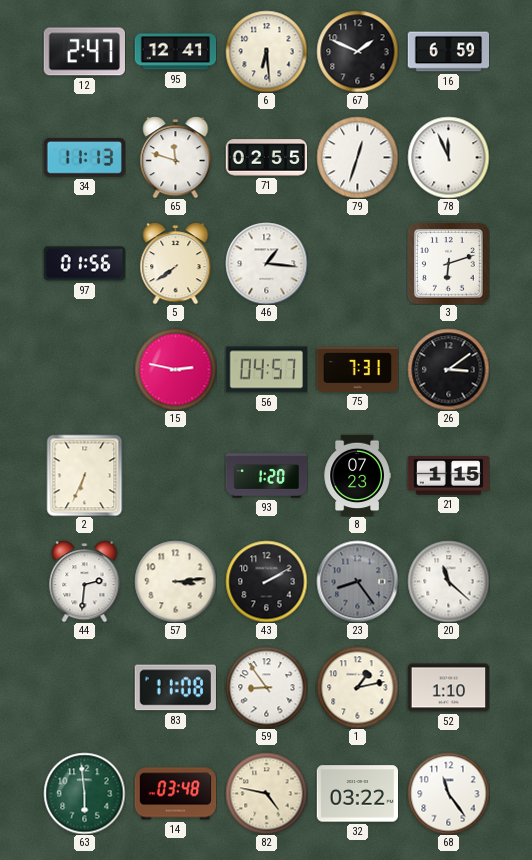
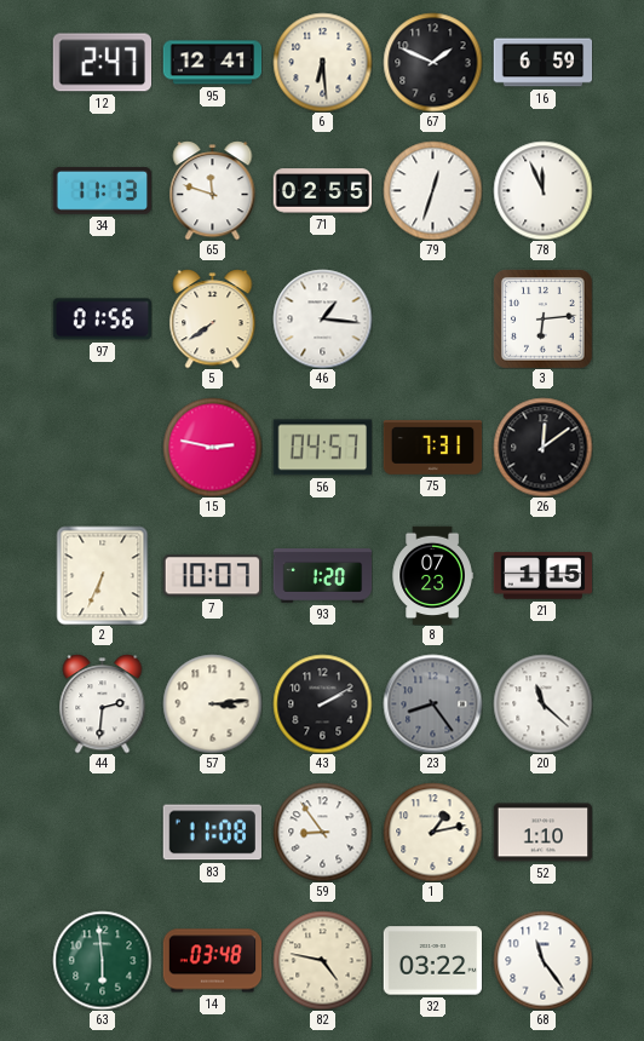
3: 6:12 -> 6:14
26: 3:09 -> 12:09
7: none -> 10:07
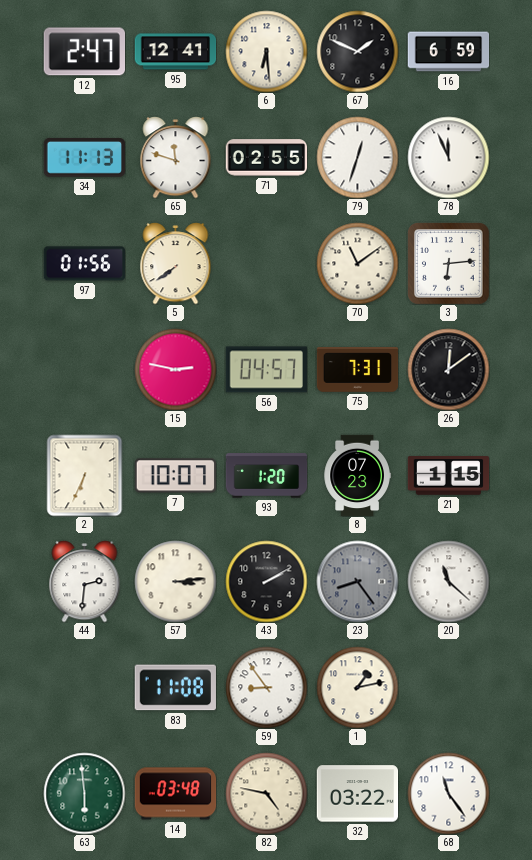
46: 1:16 -> none
70: none -> 11:09
52: 1:10 -> none
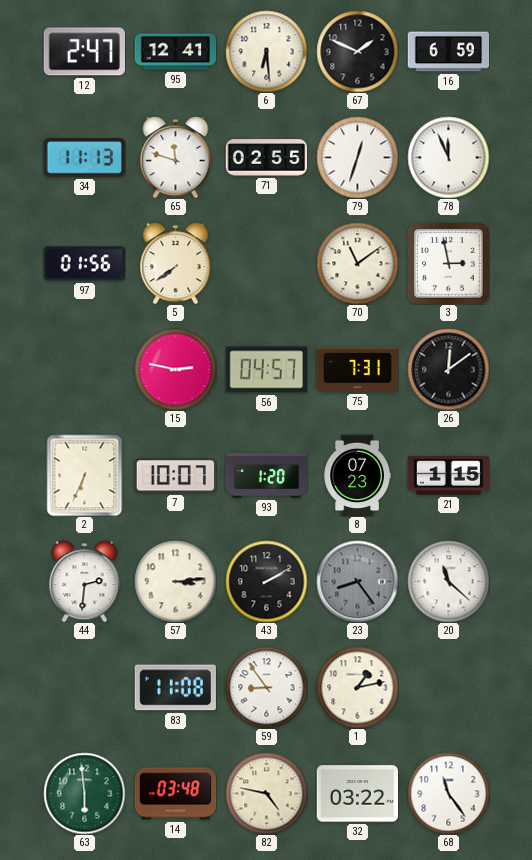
3: 6:14 -> 2:58
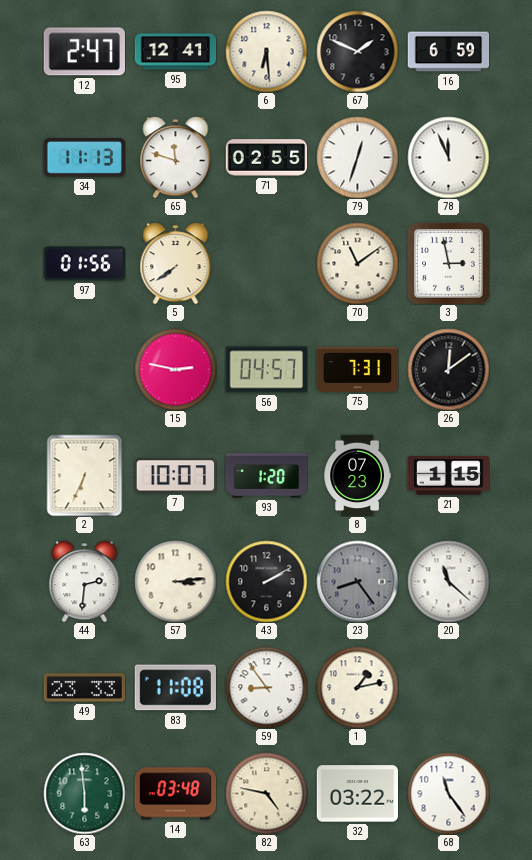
49: none -> 23:33
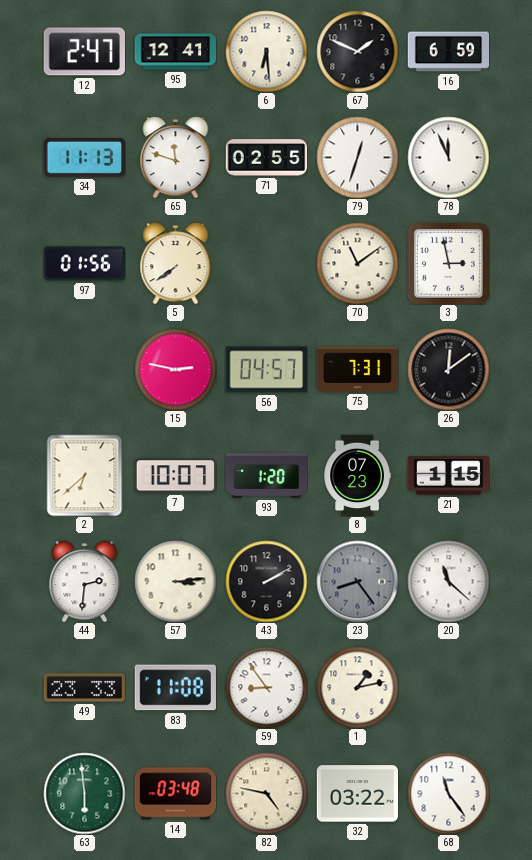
2: 6:34 -> 6:38
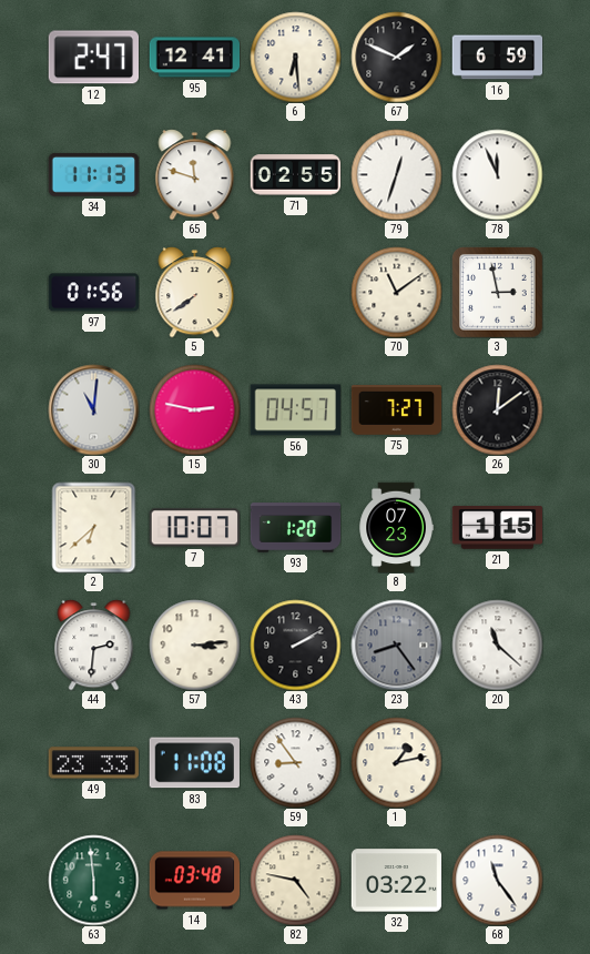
30: none -> 11:01
75: 7:31 -> 7:27
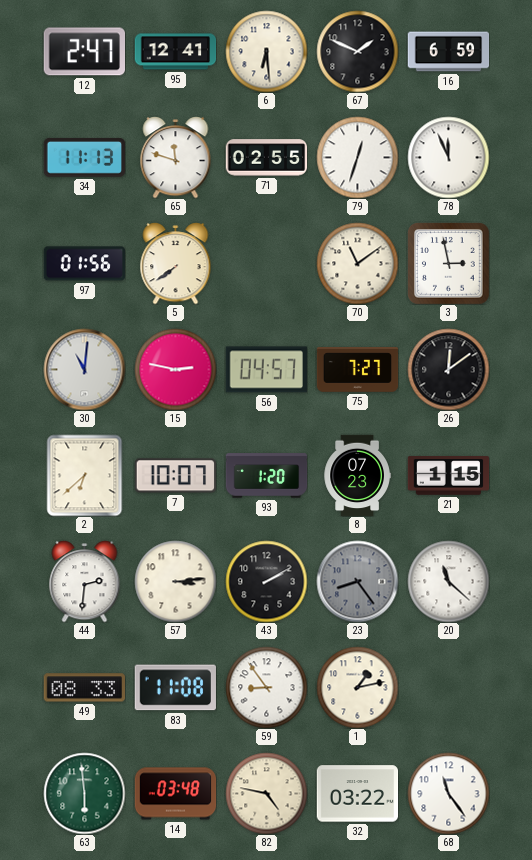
49: 23:33 -> 08:33
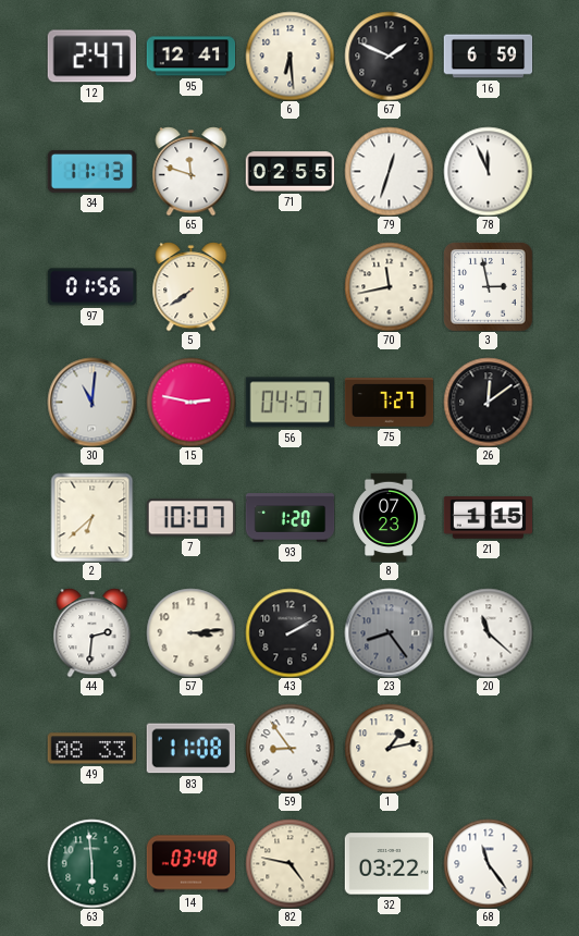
70: 11:09 -> 11:43
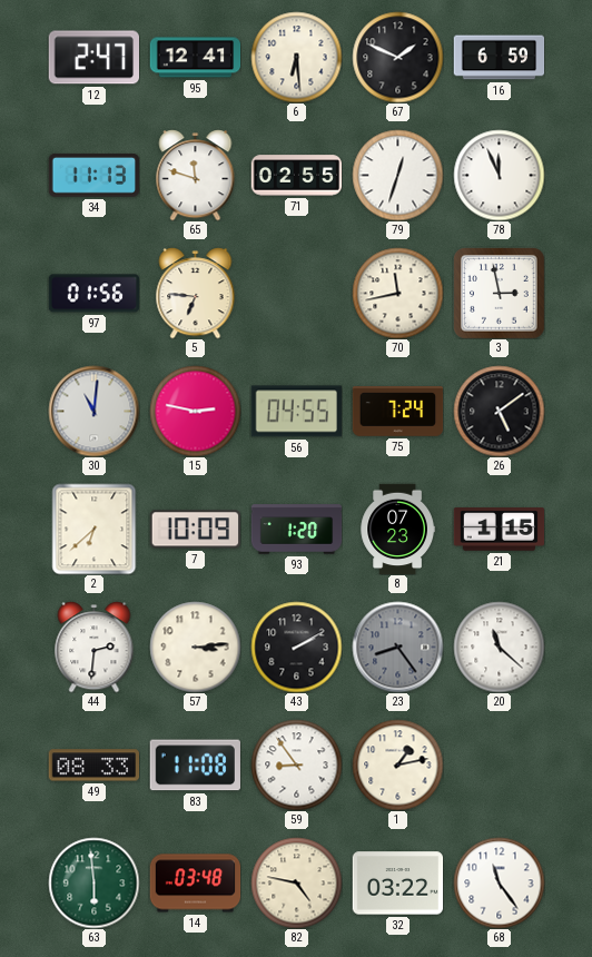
5: 7:39 -> 6:46
56: 04:57 -> 04:55
75: 7:27 -> 7:24
26: 12:09 -> 5:09
7: 10:07 -> 10:09
